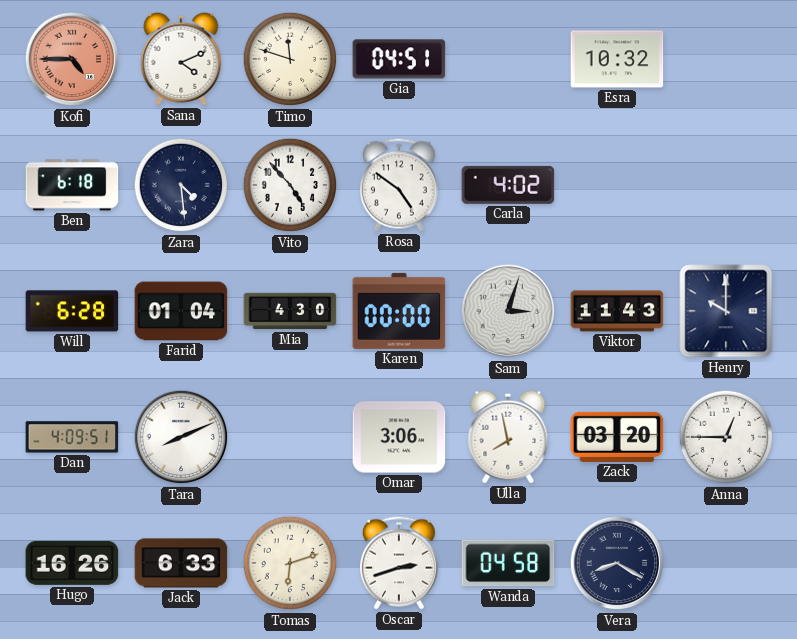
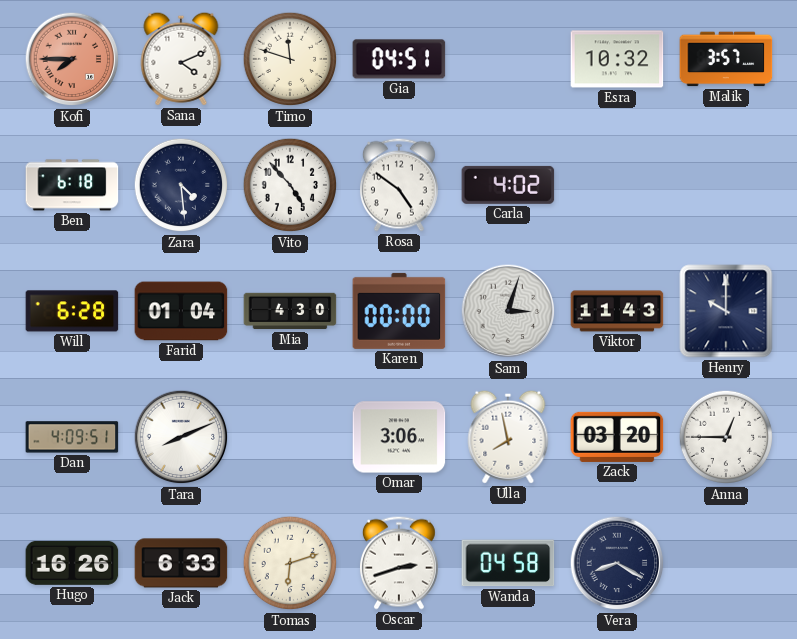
Kofi: 4:45 -> 7:45
Malik: none -> 3:57
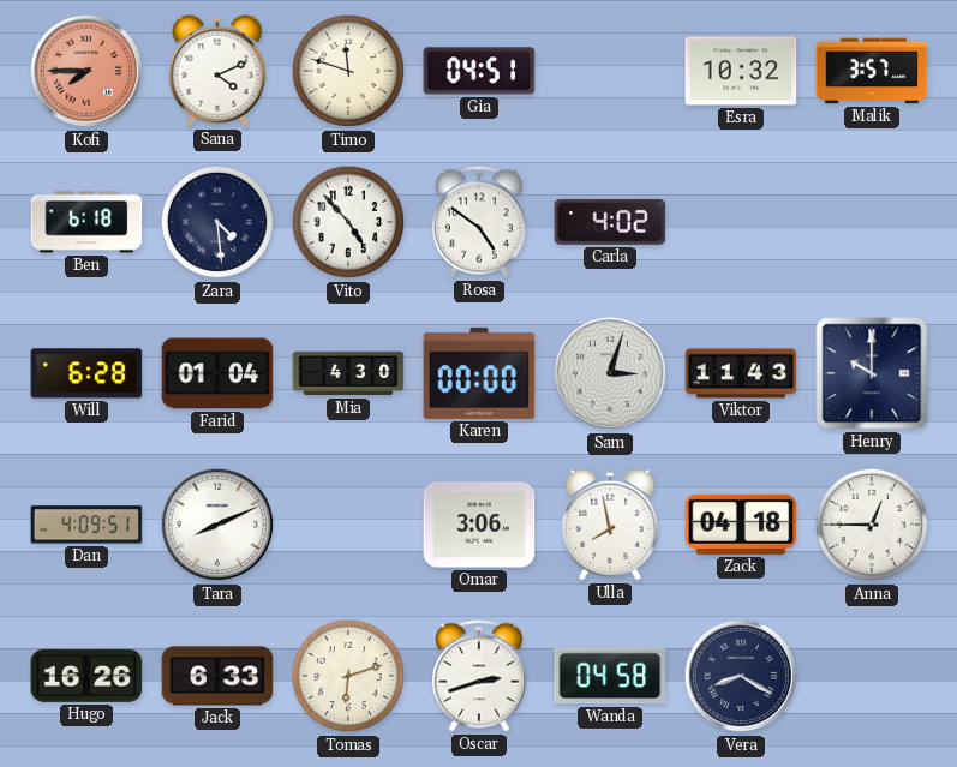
Zack: 03:20 -> 04:18
